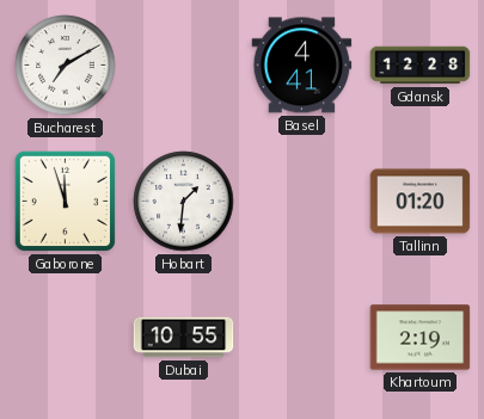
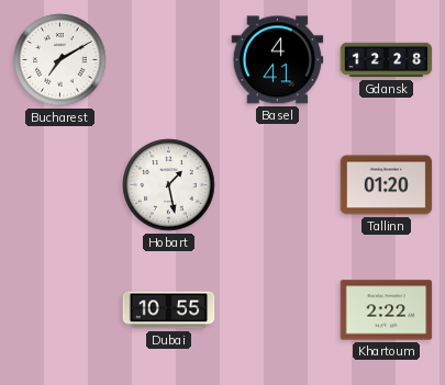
Gaborone: 11:57 -> none
Hobart: 1:31 -> 1:28
Khartoum: 2:19 -> 2:22
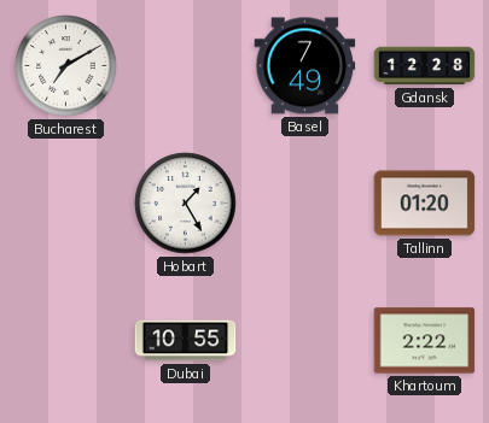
Basel: 4:41 -> 7:49
Hobart: 1:28 -> 1:25
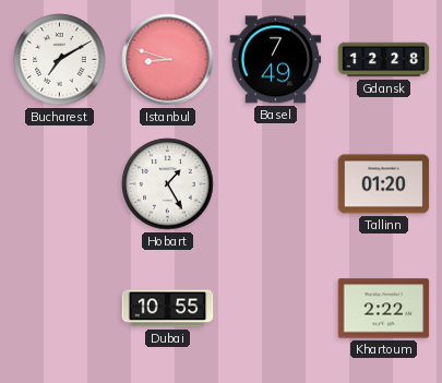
Istanbul: none -> 8:48
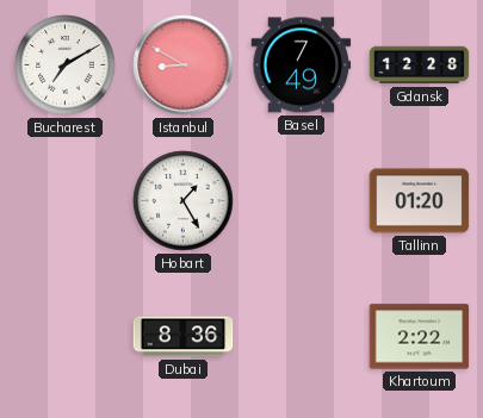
Istanbul: 8:48 -> 8:50
Dubai: 10:55 -> 8:36
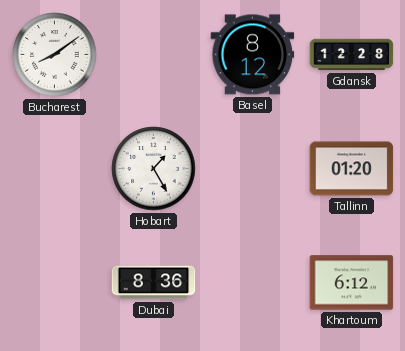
Bucharest: 7:10 -> 8:09
Istanbul: 8:50 -> none
Basel: 7:49 -> 8:12
Khartoum: 2:22 -> 6:12
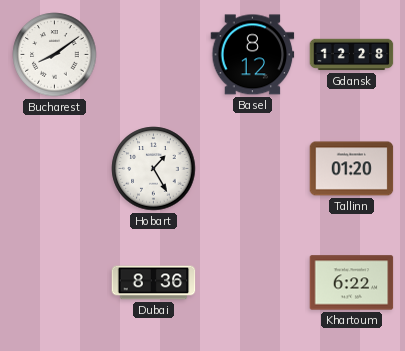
Khartoum: 6:12 -> 6:22
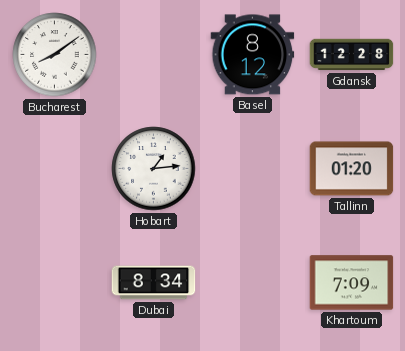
Hobart: 1:25 -> 1:14
Dubai: 8:36 -> 8:34
Khartoum: 6:22 -> 7:09
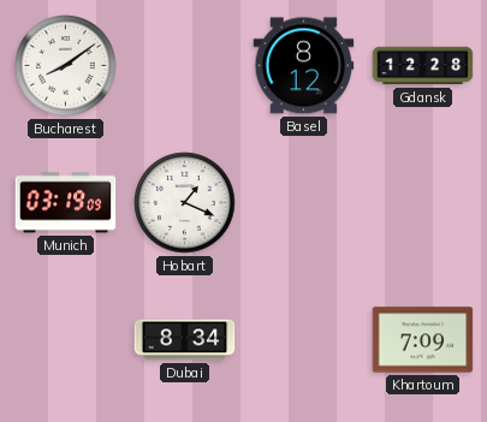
Munich: none -> 03:19
Hobart: 1:14 -> 1:19
Tallinn: 01:20 -> none
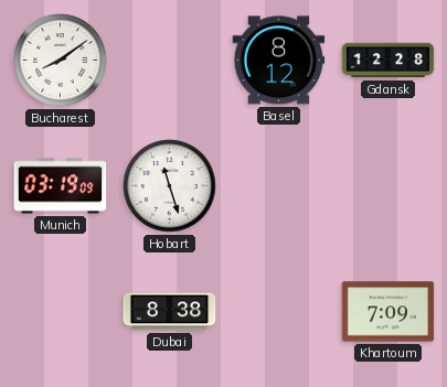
Hobart: 1:19 -> 11:27
Dubai: 8:34 -> 8:38
